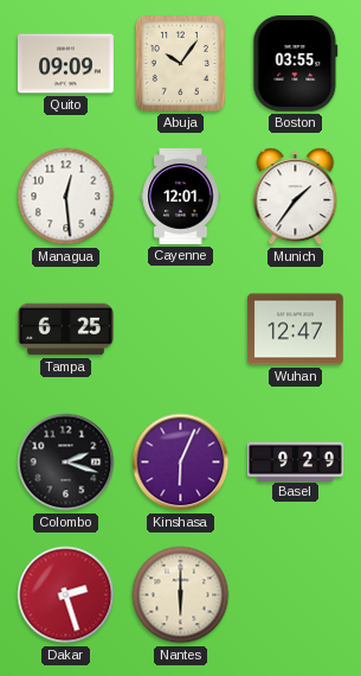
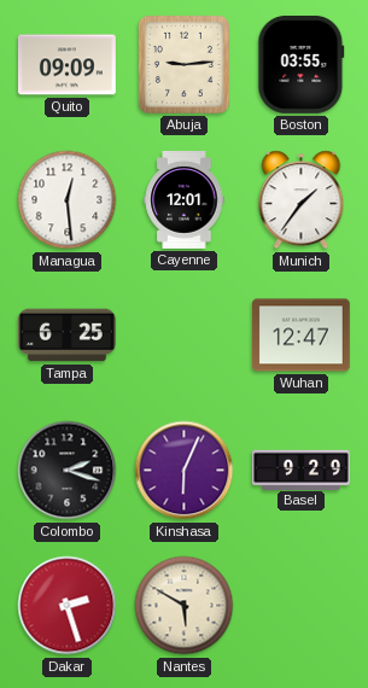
Abuja: 10:06 -> 9:14
Nantes: 6:00 -> 5:50
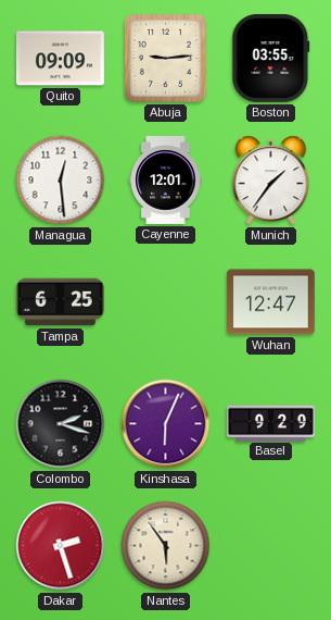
Nantes: 5:50 -> 5:54
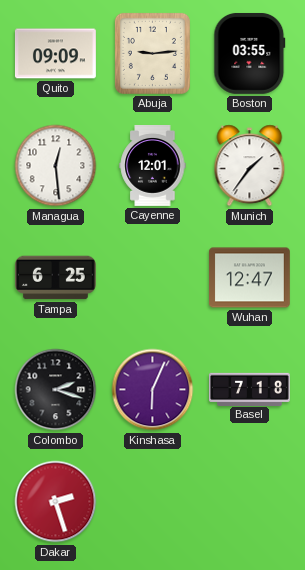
Basel: 9:29 -> 7:18
Nantes: 5:54 -> none
